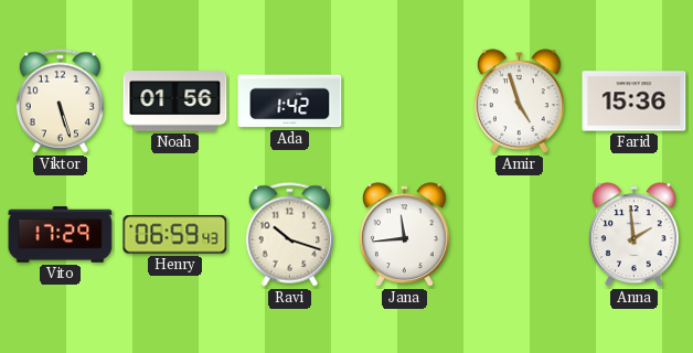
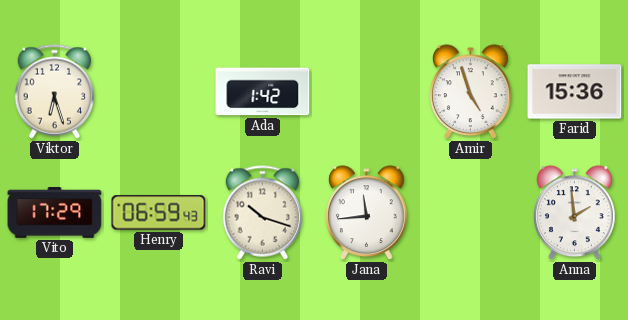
Viktor: 5:27 -> 6:27
Noah: 01:56 -> none
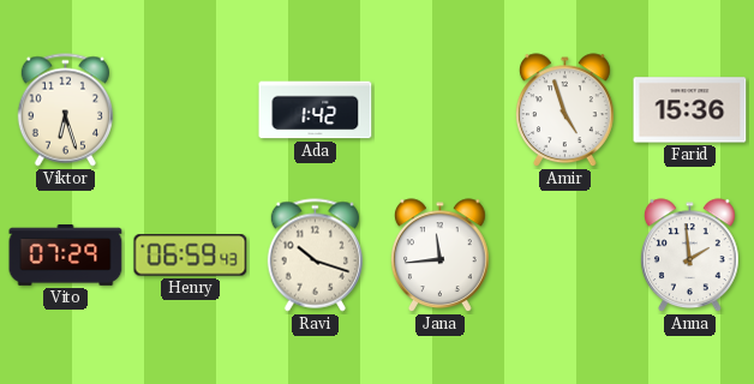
Vito: 17:29 -> 07:29
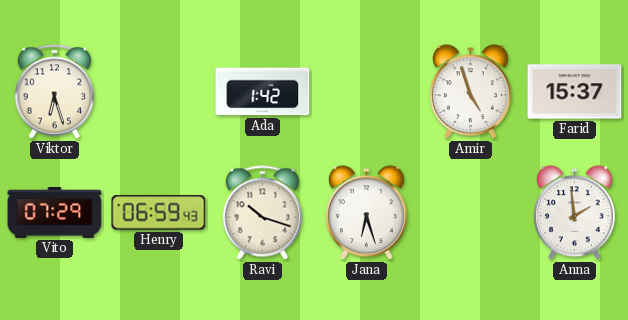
Farid: 15:36 -> 15:37
Jana: 11:44 -> 6:27
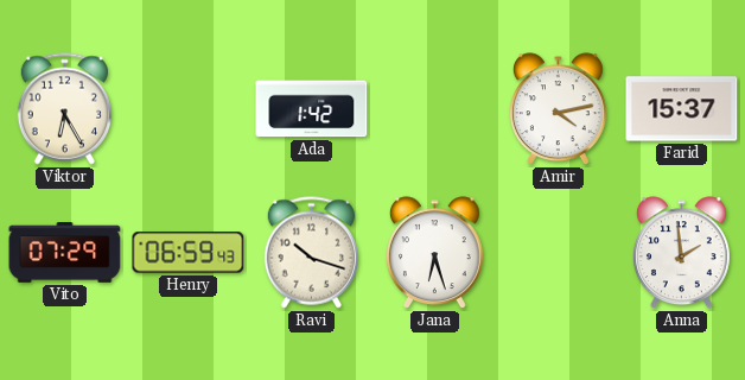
Viktor: 6:27 -> 6:25
Amir: 4:57 -> 4:13
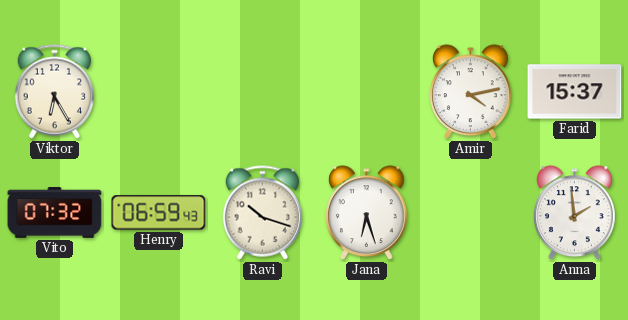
Ada: 1:42 -> none
Vito: 07:29 -> 07:32
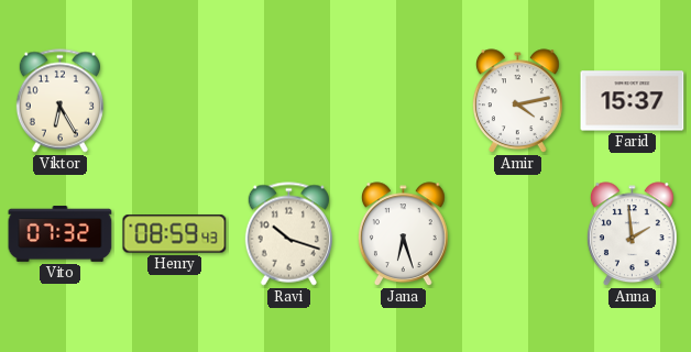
Henry: 06:59 -> 08:59
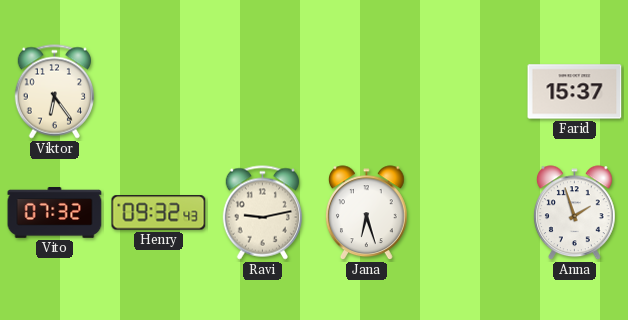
Viktor: 6:25 -> 6:24
Amir: 4:13 -> none
Henry: 08:59 -> 09:32
Ravi: 10:18 -> 9:13
Anna: 1:59 -> 1:57
